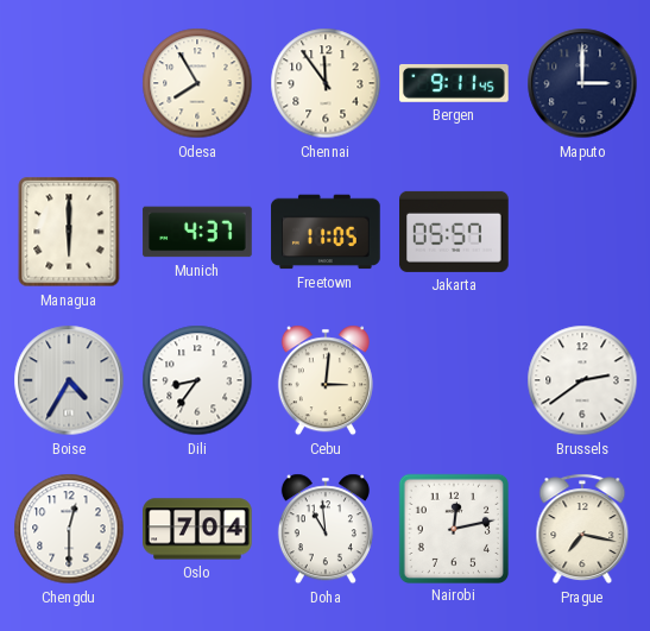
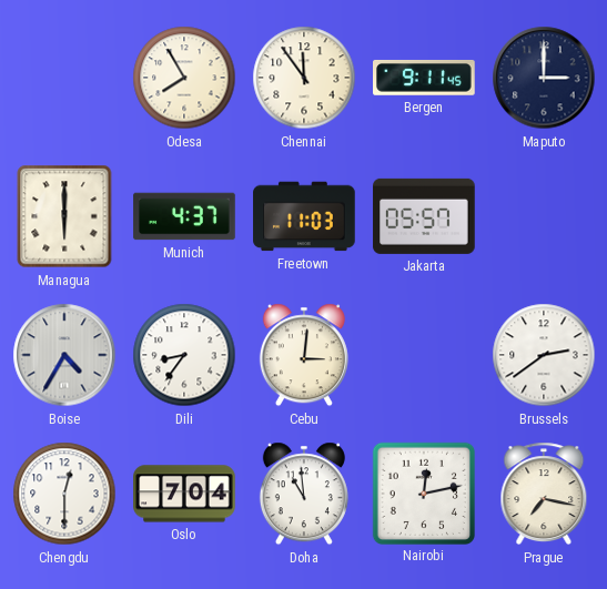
Freetown: 11:05 -> 11:03
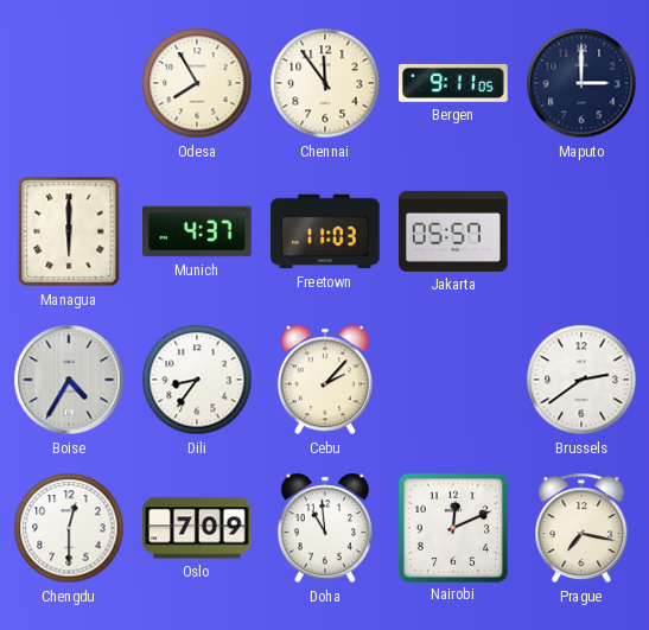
Bergen: 9:11:45 -> 9:11:05
Cebu: 3:01 -> 2:07
Oslo: 7:04 -> 7:09
Nairobi: 12:13 -> 12:11
